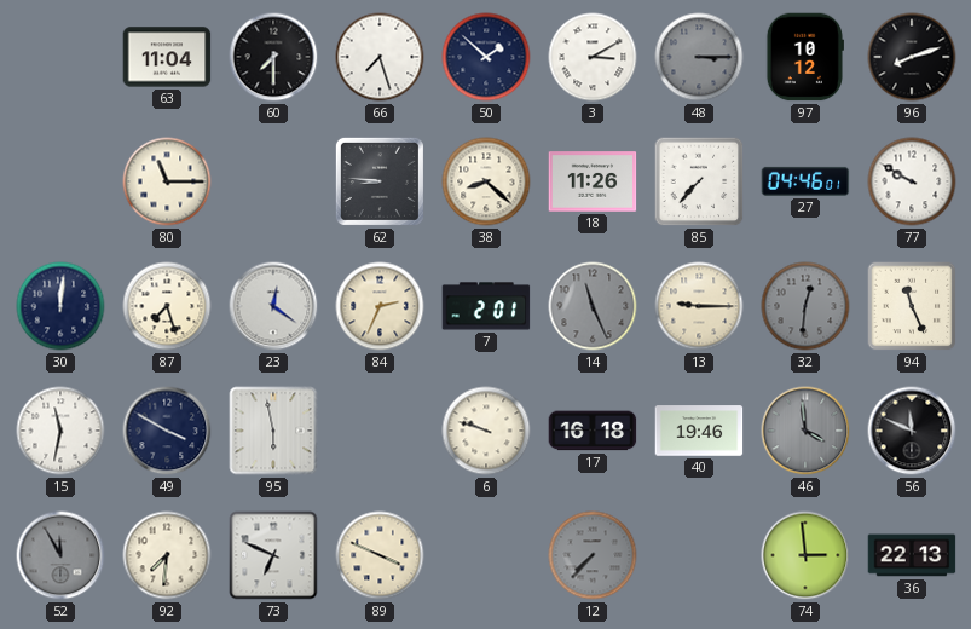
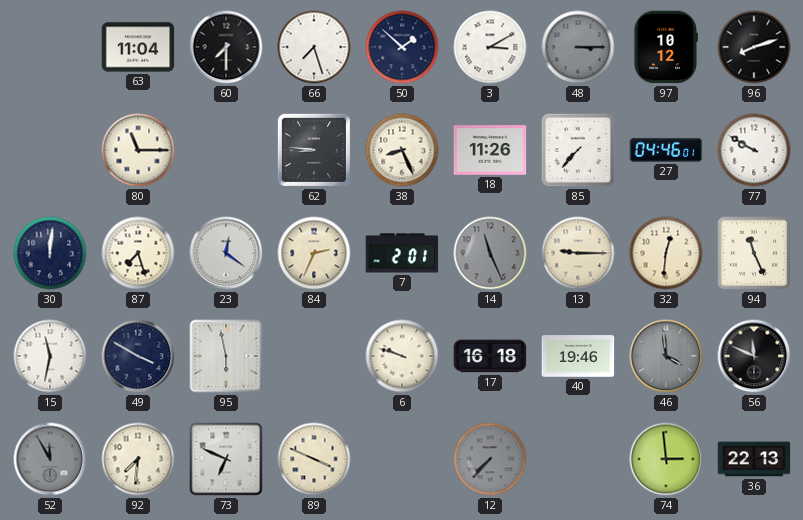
38: 8:22 -> 8:26
32 dial: grey -> cream
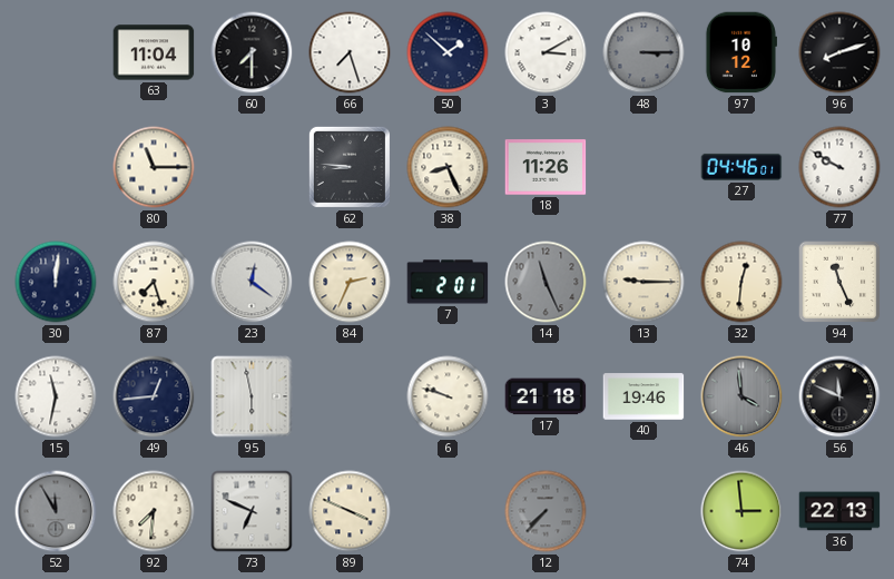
85: 7:37 -> none
49: 3:50 -> 12:44
17: 16:18 -> 21:18
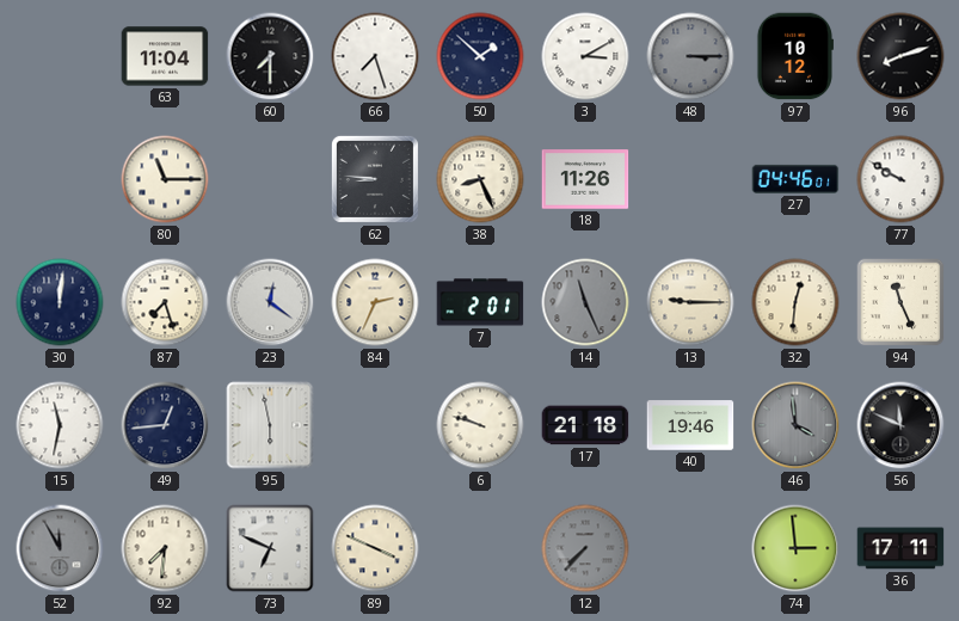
36: 22:13 -> 17:11
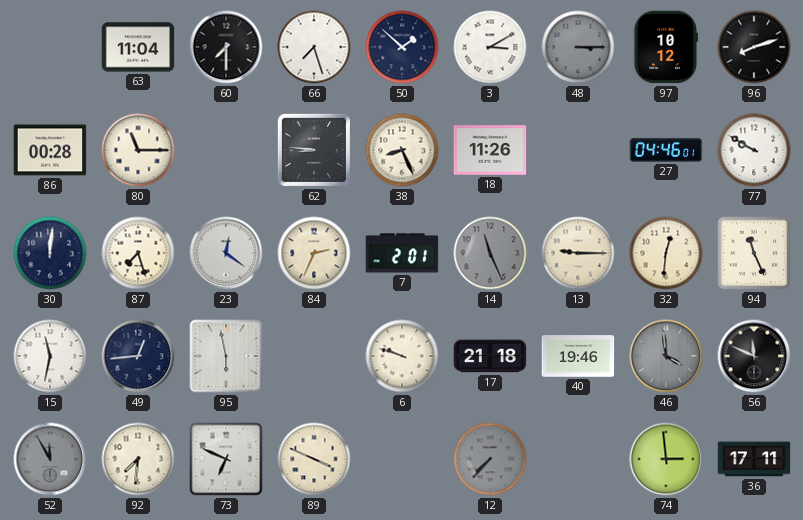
86: none -> 00:28
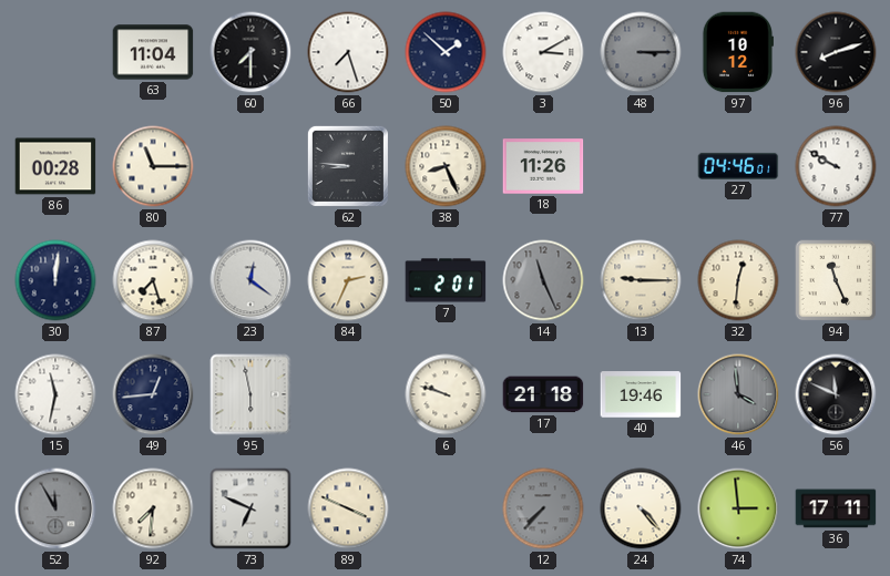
24: none -> 4:23
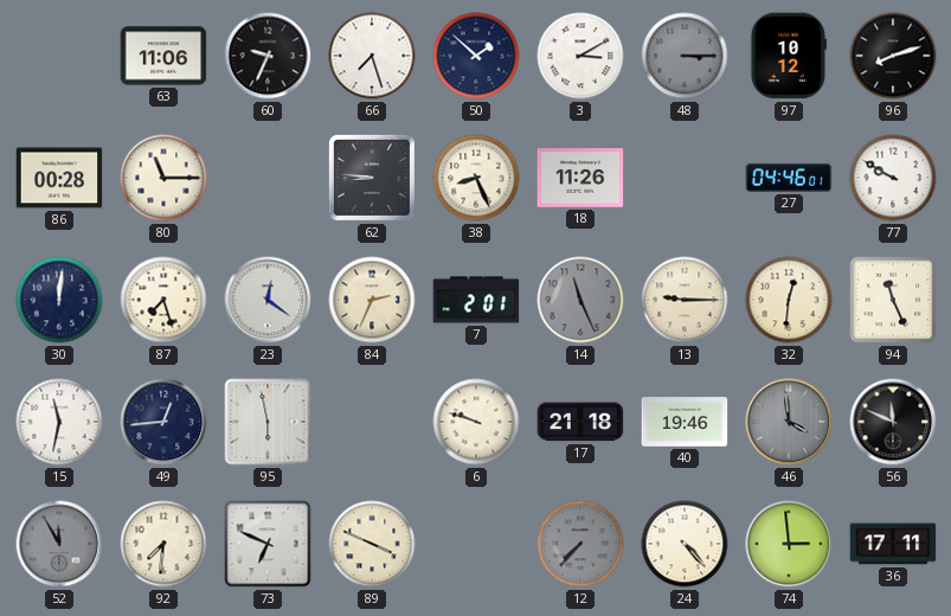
63: 11:04 -> 11:06
60: 7:30 -> 9:34
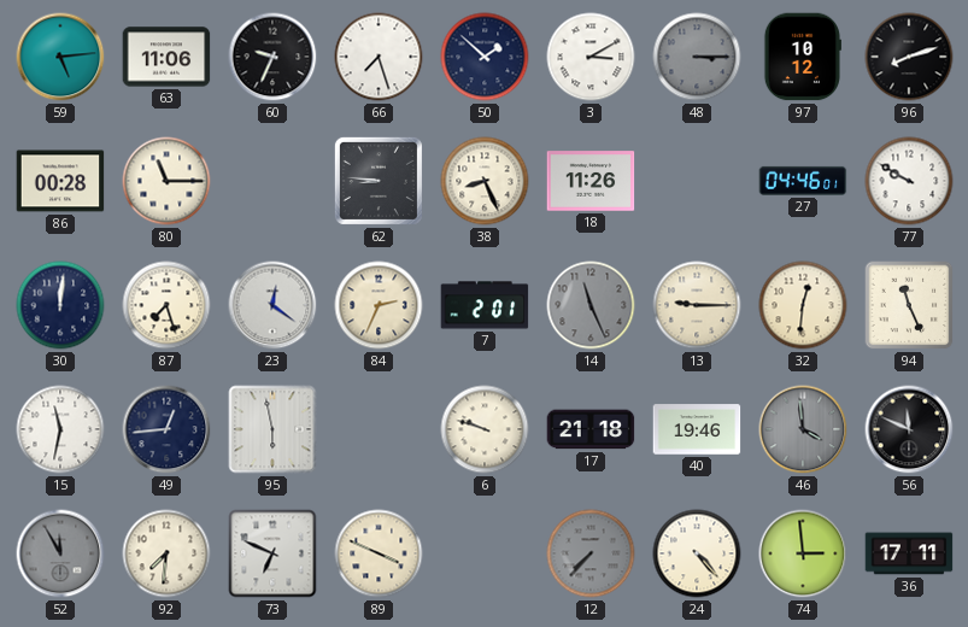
59: none -> 5:14
